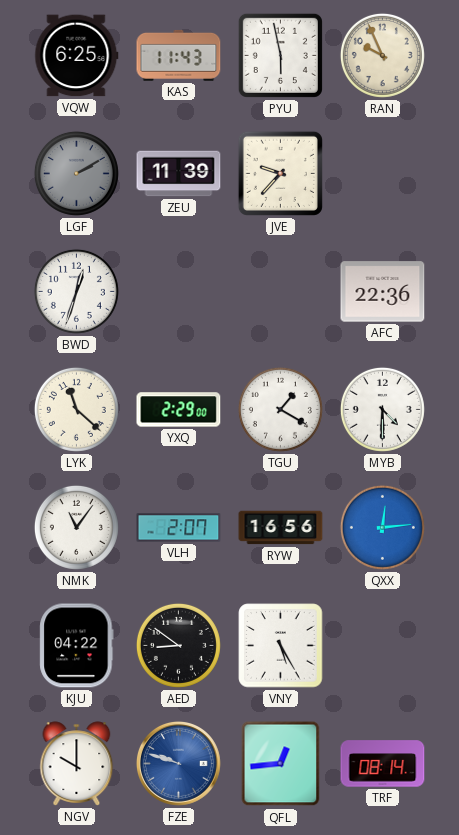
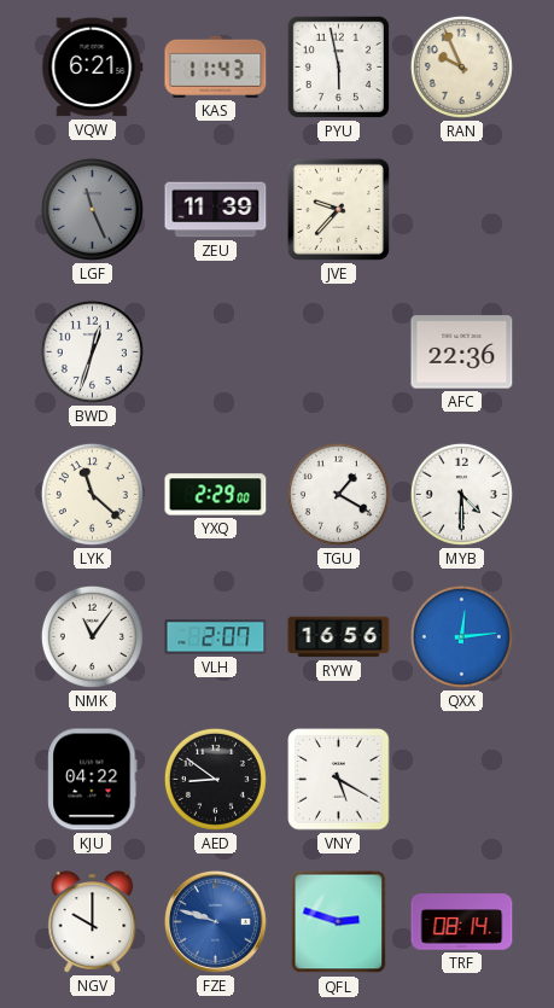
VQW: 6:25 -> 6:21
LGF: 2:10 -> 11:26
VNY: 5:25 -> 5:20
QFL: 12:44 -> 2:48
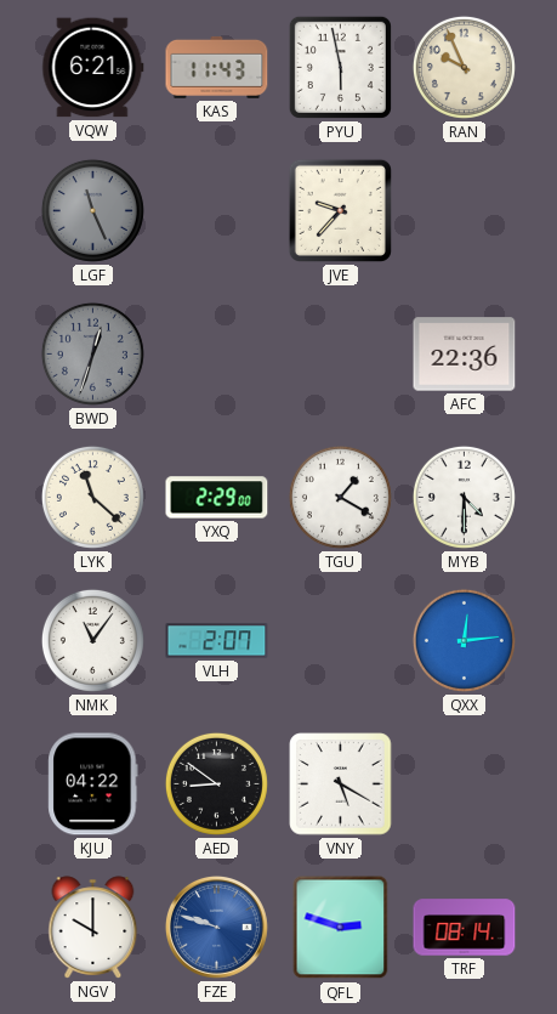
ZEU: 11:39 -> none
BWD dial: white -> grey
RYW: 16:56 -> none
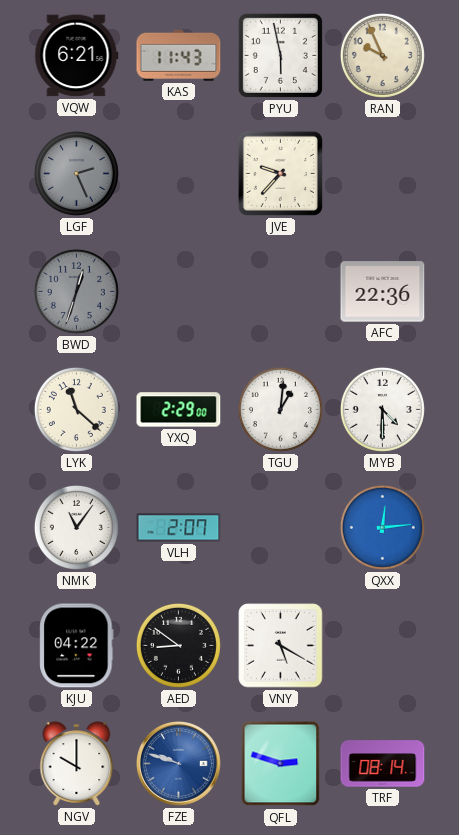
LGF: 11:26 -> 2:26
TGU: 1:20 -> 1:01
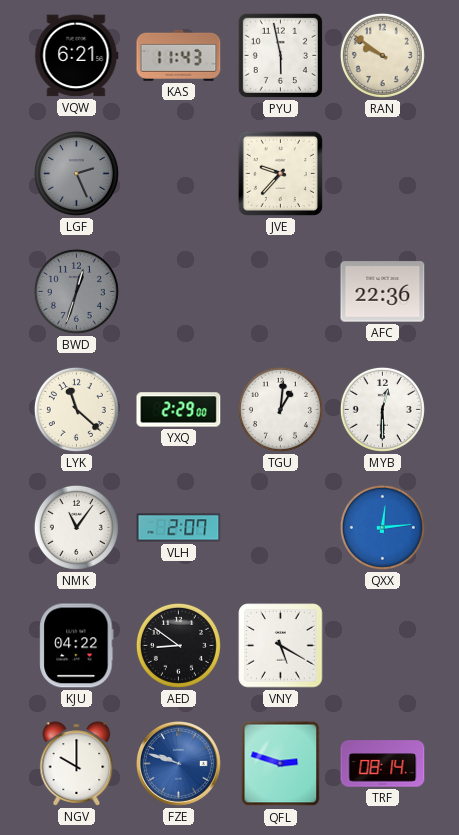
RAN: 9:56 -> 9:51
MYB: 4:30 -> 12:30
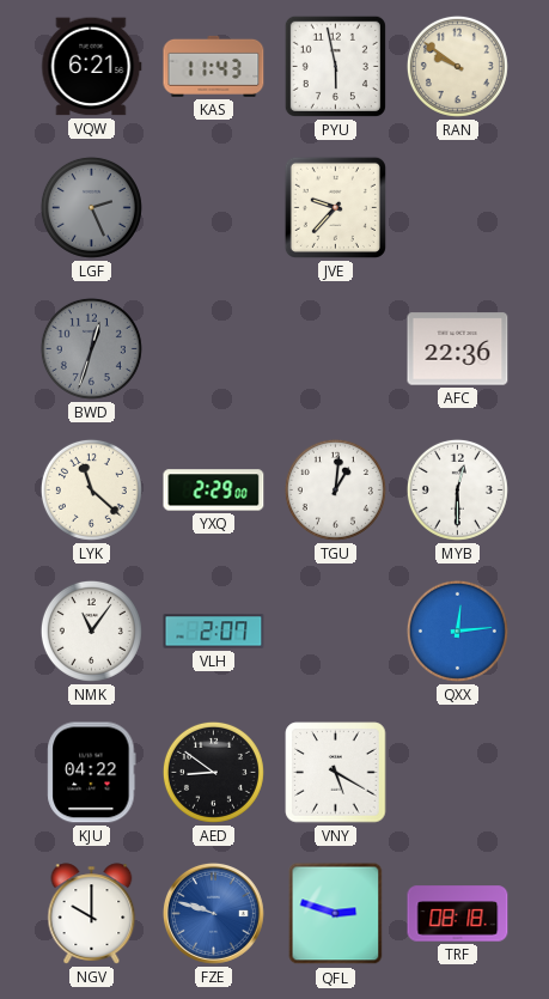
TRF: 08:14 -> 08:18
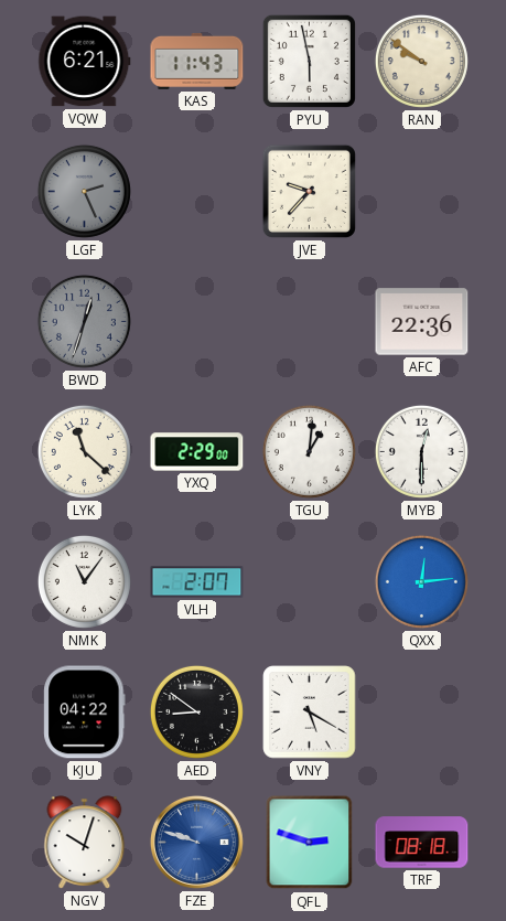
NGV: 10:00 -> 10:03
